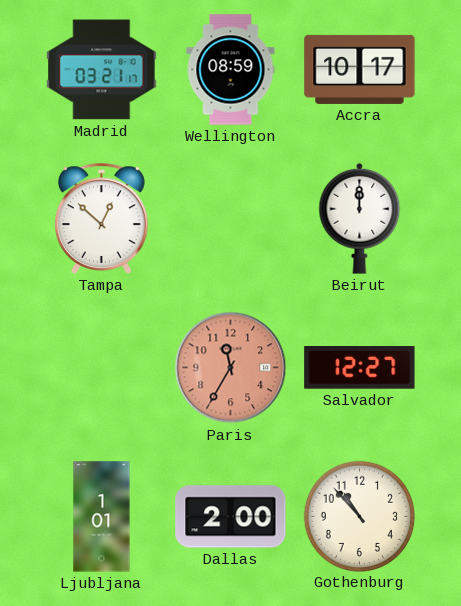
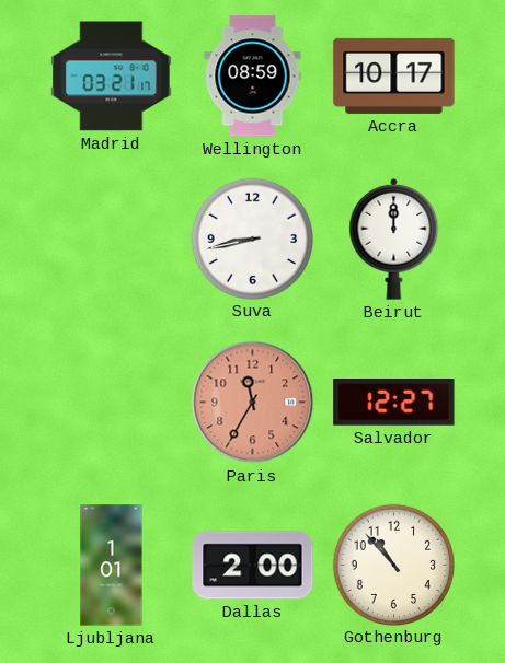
Tampa: 12:52 -> none
Suva: none -> 8:43
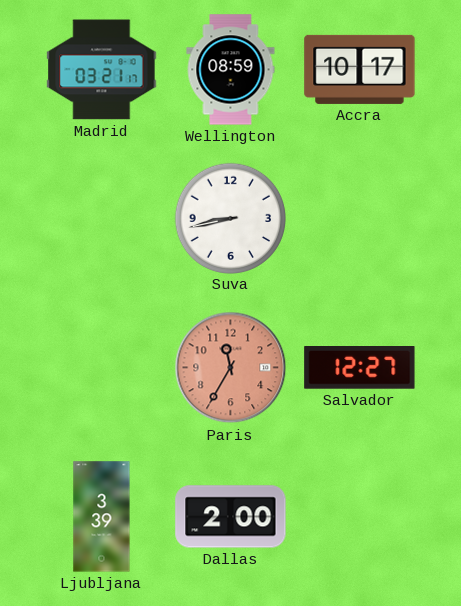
Beirut: 12:00 -> none
Ljubljana: 1:01 -> 3:39
Gothenburg: 10:53 -> none
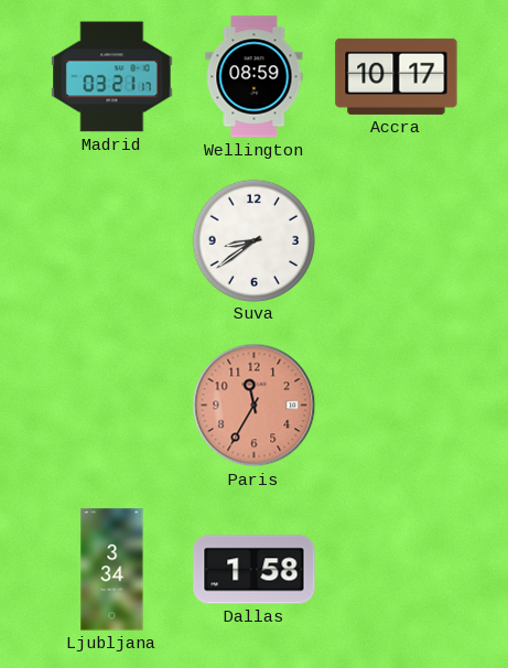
Suva: 8:43 -> 8:39
Salvador: 12:27 -> none
Ljubljana: 3:39 -> 3:34
Dallas: 2:00 -> 1:58
